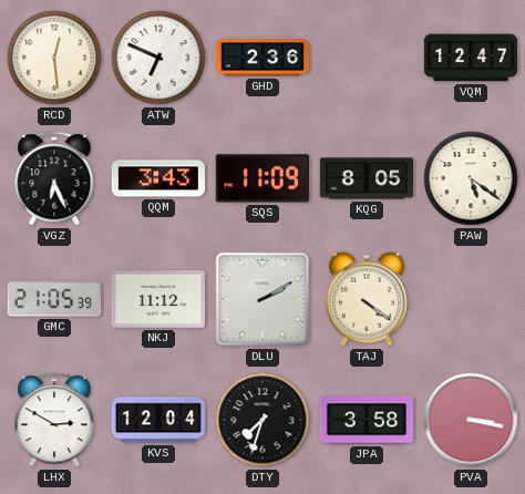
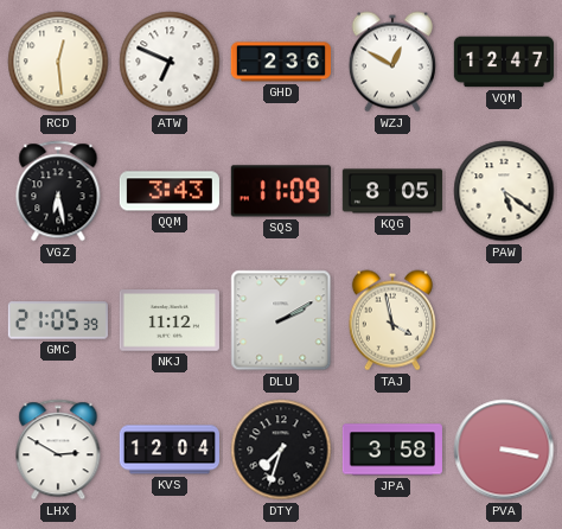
WZJ: none -> 12:50
VGZ: 6:26 -> 6:28
TAJ: 4:21 -> 3:58
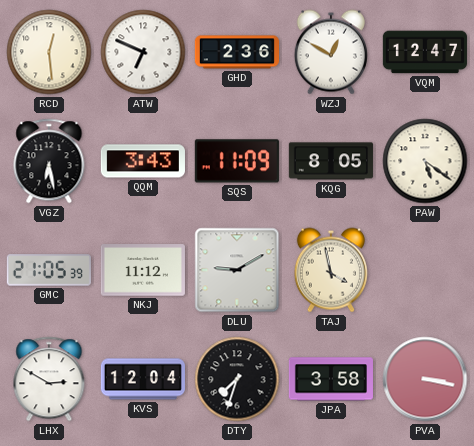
DLU: 2:10 -> 9:10
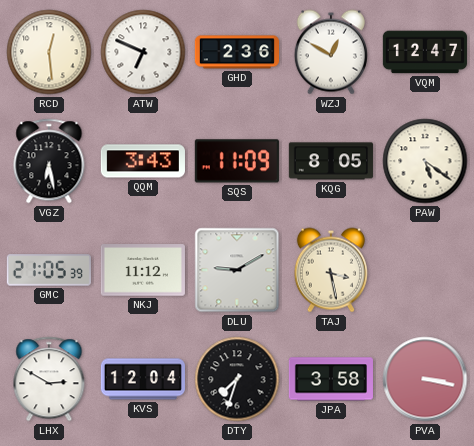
TAJ: 3:58 -> 3:28
